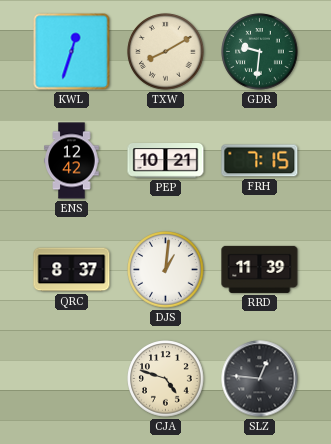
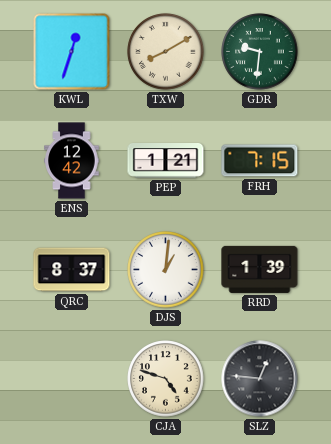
PEP: 10:21 -> 1:21
RRD: 11:39 -> 1:39
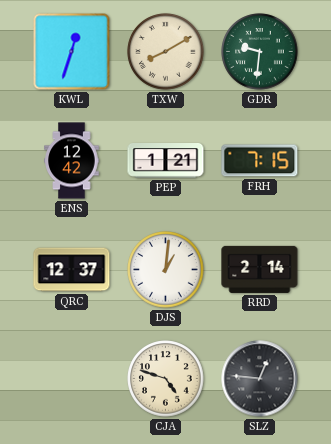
QRC: 8:37 -> 12:37
RRD: 1:39 -> 2:14
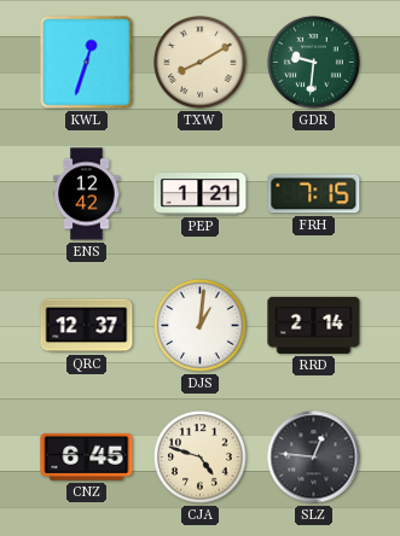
CNZ: none -> 6:45
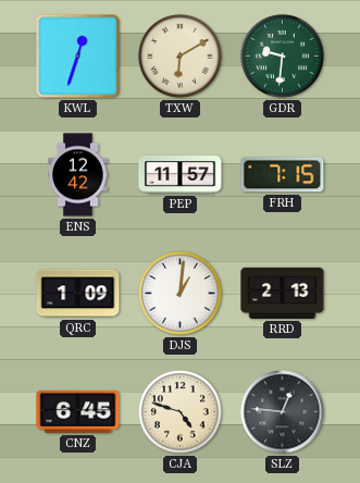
TXW: 8:10 -> 6:10
PEP: 1:21 -> 11:57
QRC: 12:37 -> 1:09
RRD: 2:14 -> 2:13
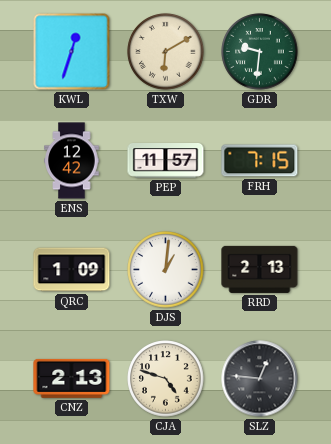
CNZ: 6:45 -> 2:13
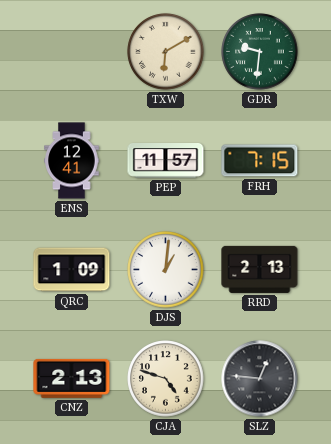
KWL: 12:33 -> none
ENS: 12:42 -> 12:41
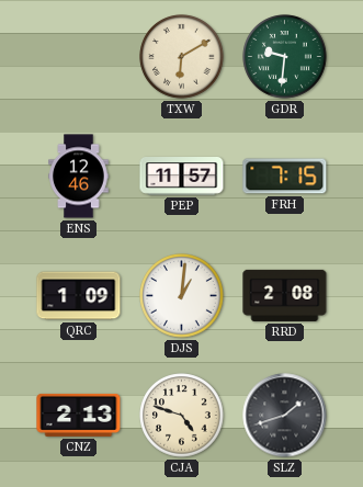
ENS: 12:41 -> 12:46
RRD: 2:13 -> 2:08
SLZ: 12:46 -> 1:42
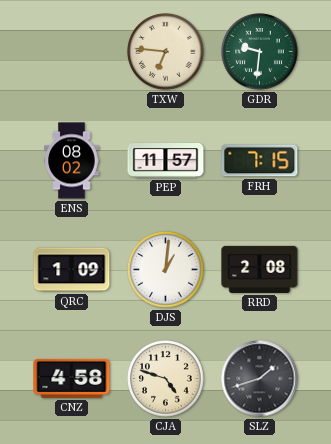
TXW: 6:10 -> 6:46
ENS: 12:46 -> 08:02
CNZ: 2:13 -> 4:58
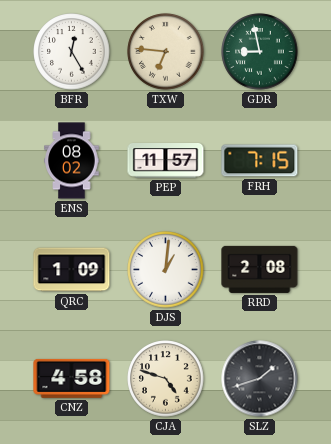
BFR: none -> 12:25
GDR: 9:31 -> 8:58
